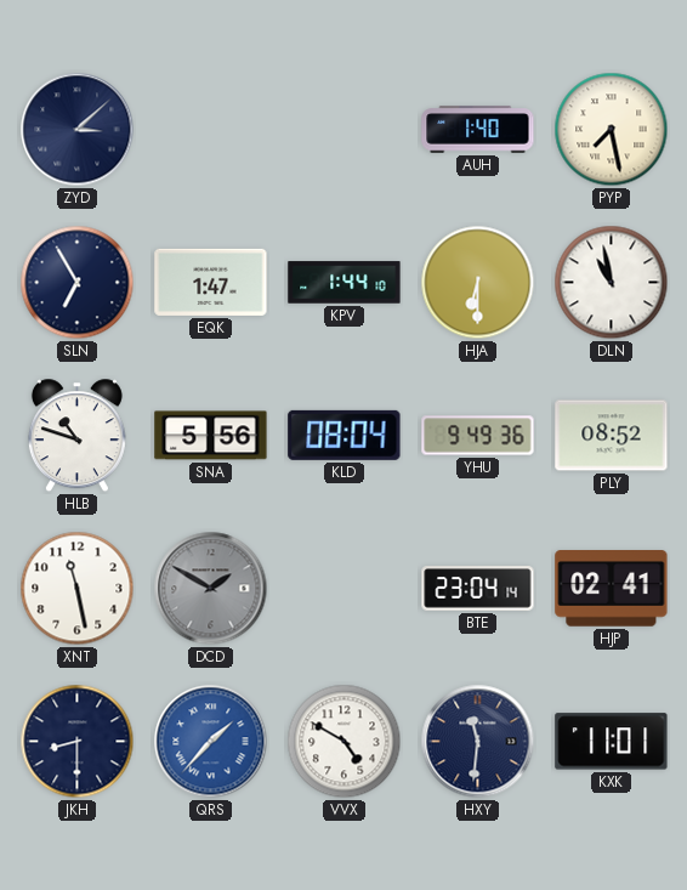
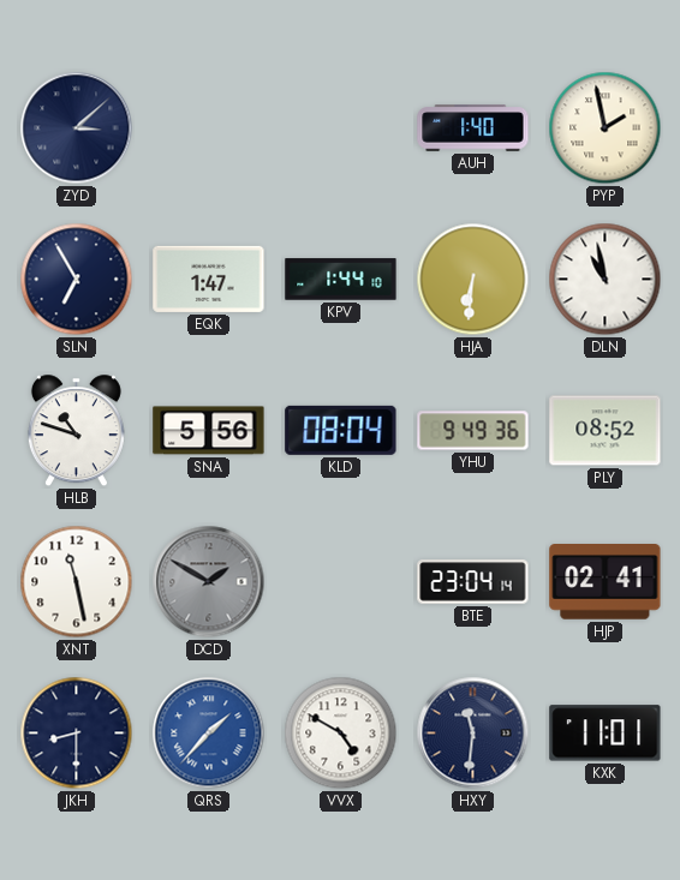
PYP: 7:28 -> 1:58
HJA: 6:30 -> 6:31
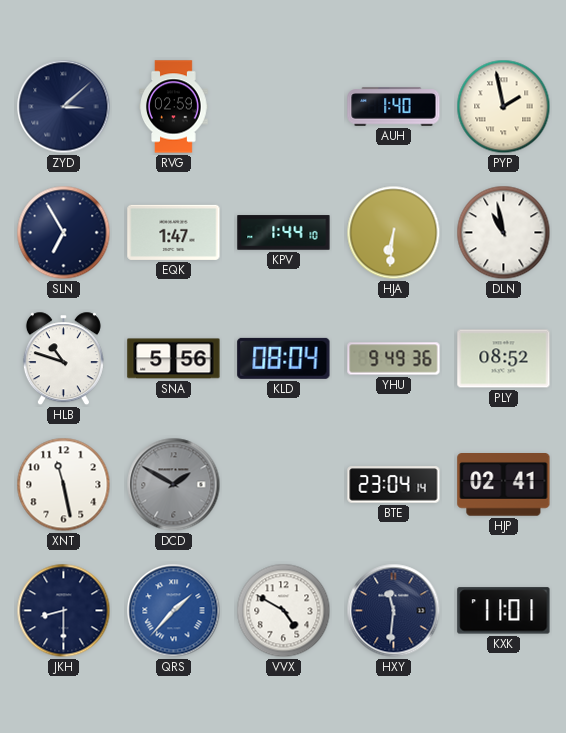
RVG: none -> 02:59
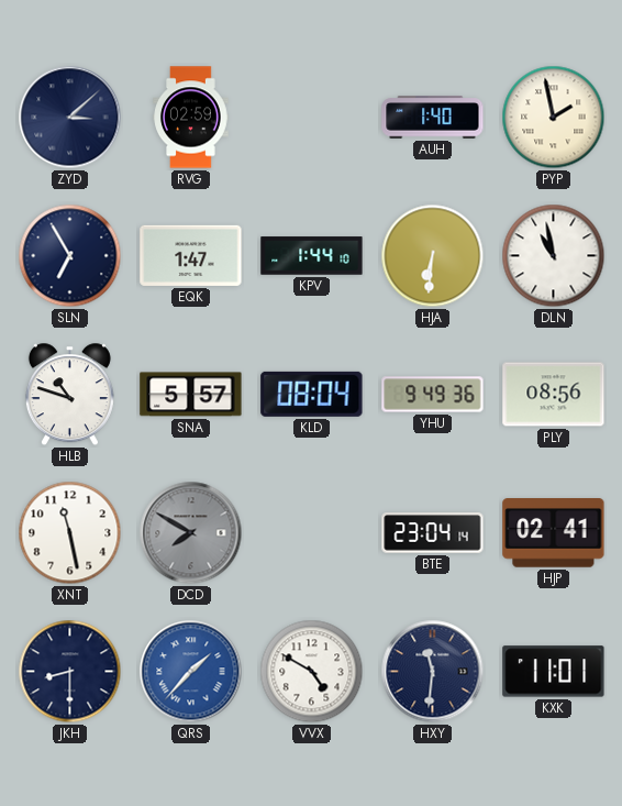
SNA: 5:56 -> 5:57
PLY: 08:52 -> 08:56
DCD: 1:50 -> 7:50
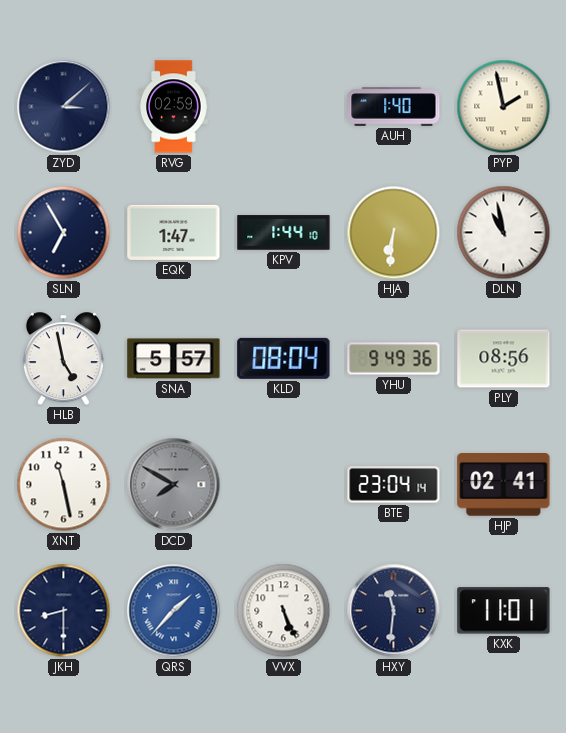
HLB: 10:48 -> 4:58
VVX: 4:50 -> 5:26
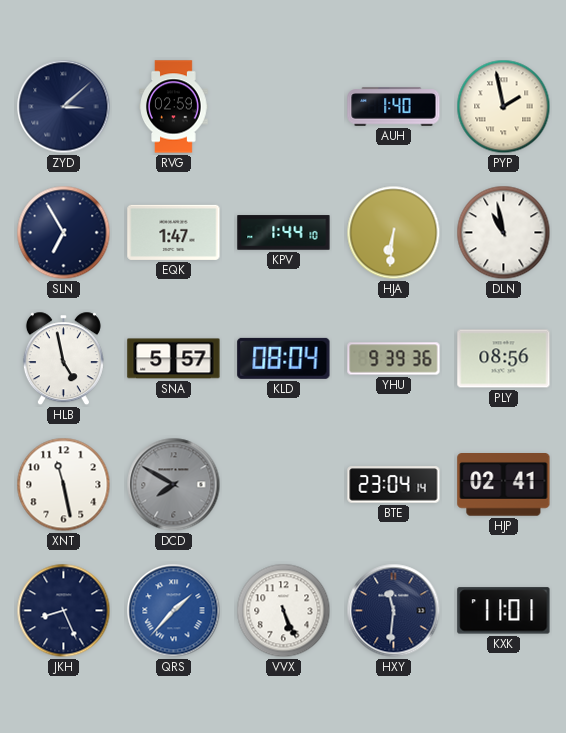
YHU: 9:49 -> 9:39
JKH: 8:30 -> 8:26
